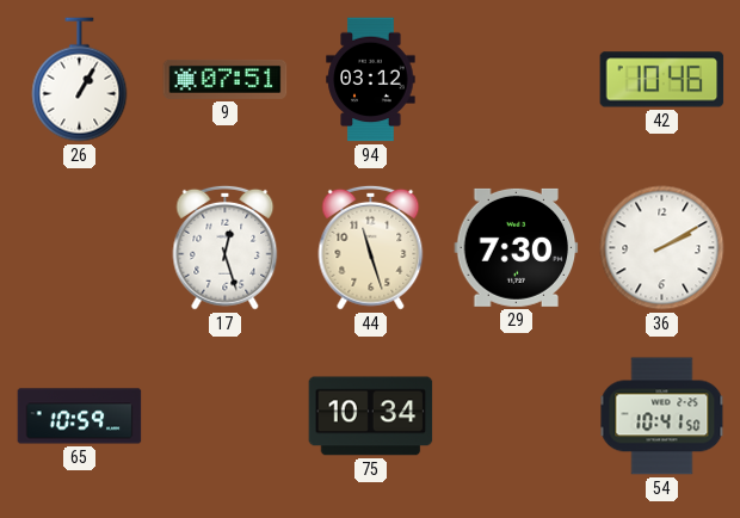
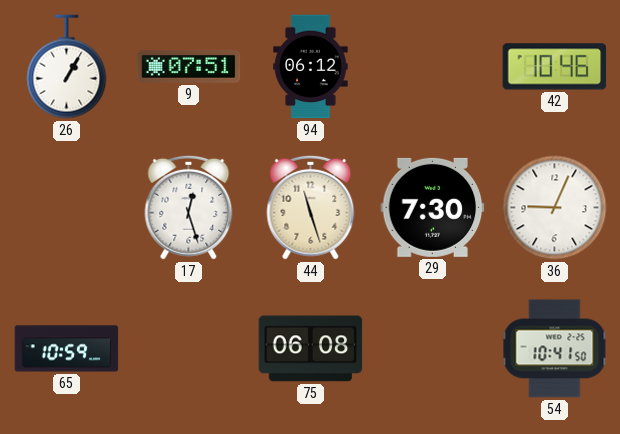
94: 03:12 -> 06:12
36: 2:10 -> 9:04
75: 10:34 -> 06:08
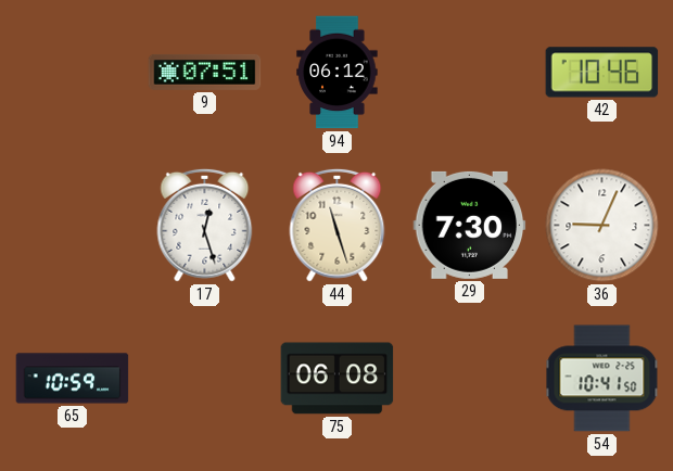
26: 1:05 -> none
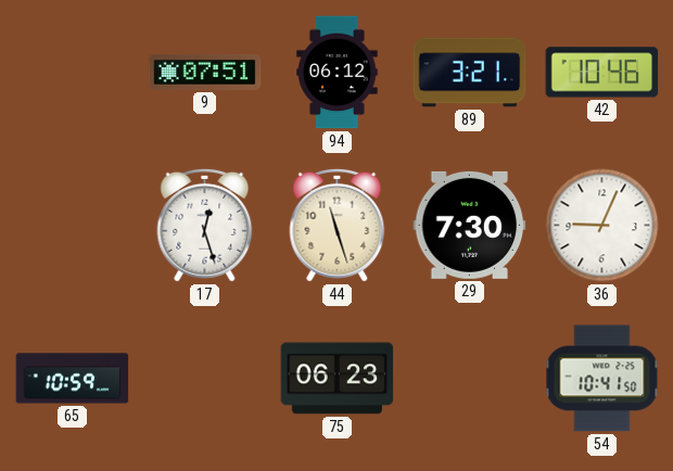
89: none -> 3:21
75: 06:08 -> 06:23
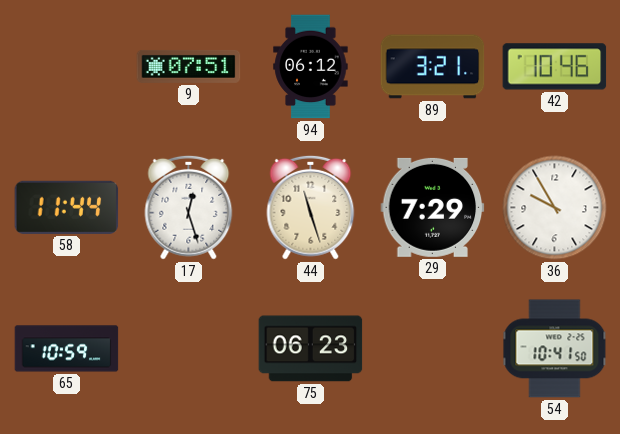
58: none -> 11:44
29: 7:30 -> 7:29
36: 9:04 -> 9:55
